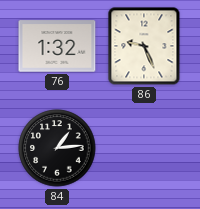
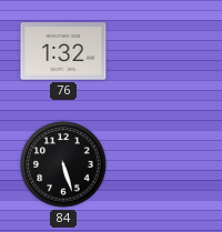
86: 9:26 -> none
84: 1:14 -> 5:27
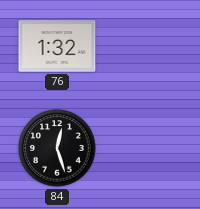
84: 5:27 -> 12:27
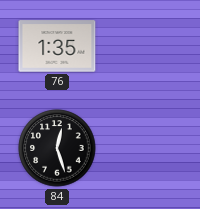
76: 1:32 -> 1:35
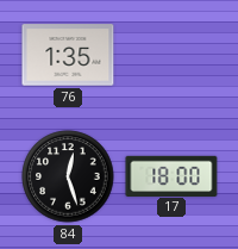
17: none -> 18:00
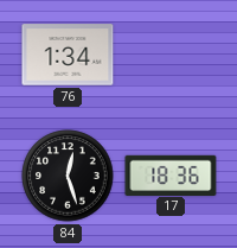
76: 1:35 -> 1:34
17: 18:00 -> 18:36
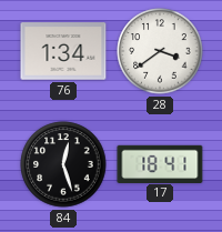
28: none -> 3:39
17: 18:36 -> 18:41
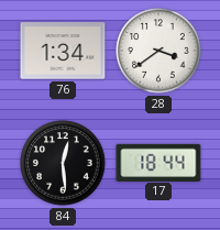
84: 12:27 -> 12:29
17: 18:41 -> 18:44
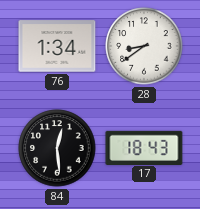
28: 3:39 -> 8:39
17: 18:44 -> 18:43
